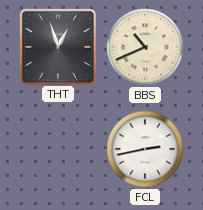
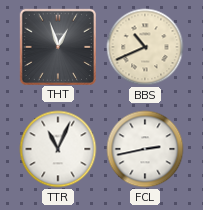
TTR: none -> 11:04
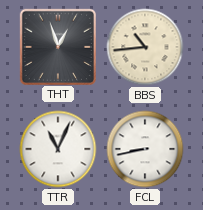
BBS: 10:41 -> 10:44
FCL: 2:43 -> 8:43
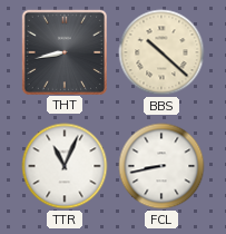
THT: 12:57 -> 8:43
BBS: 10:44 -> 10:22
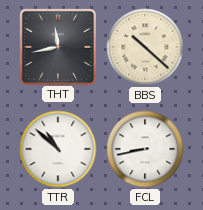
THT: 8:43 -> 11:43
TTR: 11:04 -> 10:52
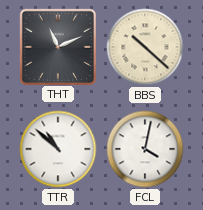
THT: 11:43 -> 11:11
FCL: 8:43 -> 4:02
